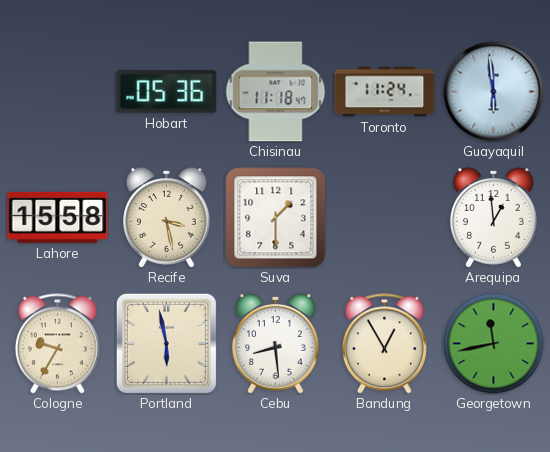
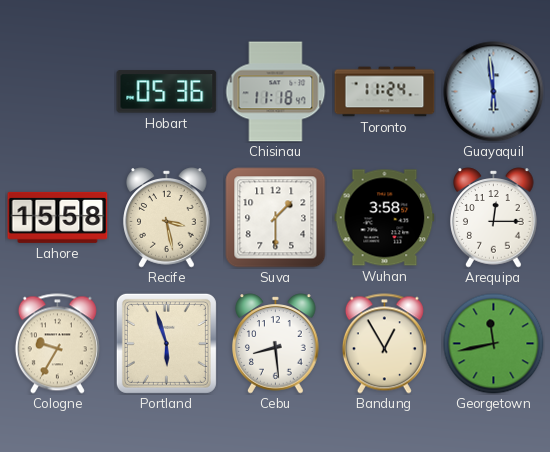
Wuhan: none -> 3:58
Arequipa: 12:59 -> 12:15
Portland: 5:58 -> 5:57
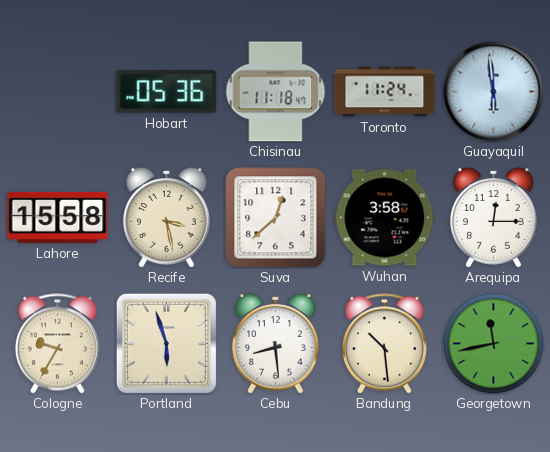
Suva: 1:30 -> 12:38
Bandung: 12:55 -> 10:29
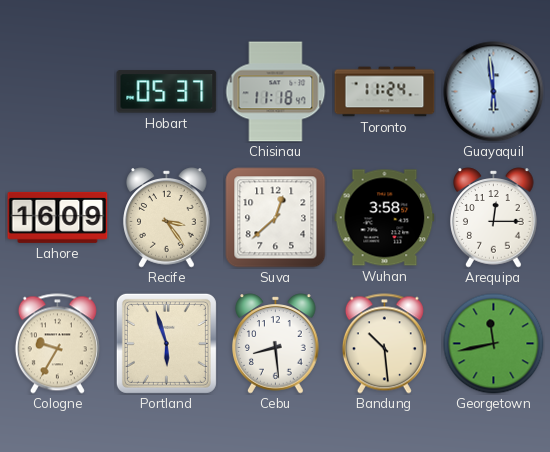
Hobart: 05:36 -> 05:37
Lahore: 15:58 -> 16:09
Recife: 3:28 -> 3:24
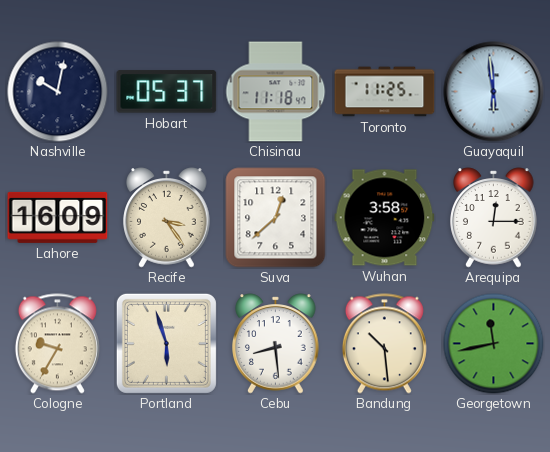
Nashville: none -> 10:02
Toronto: 11:24 -> 11:25
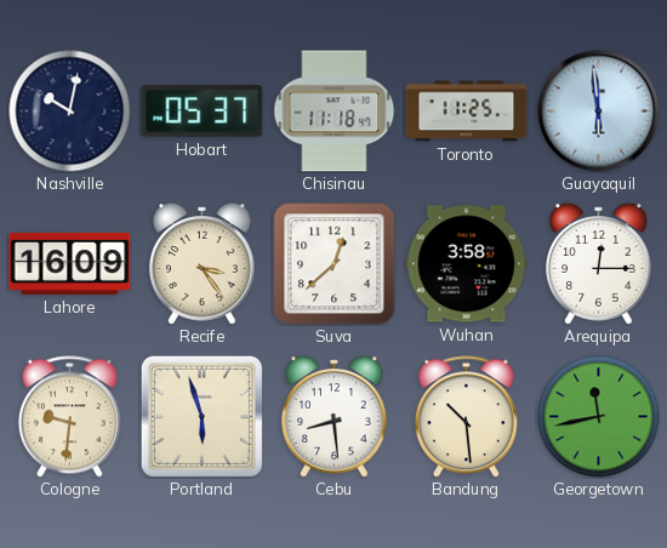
Cologne: 9:35 -> 9:31
